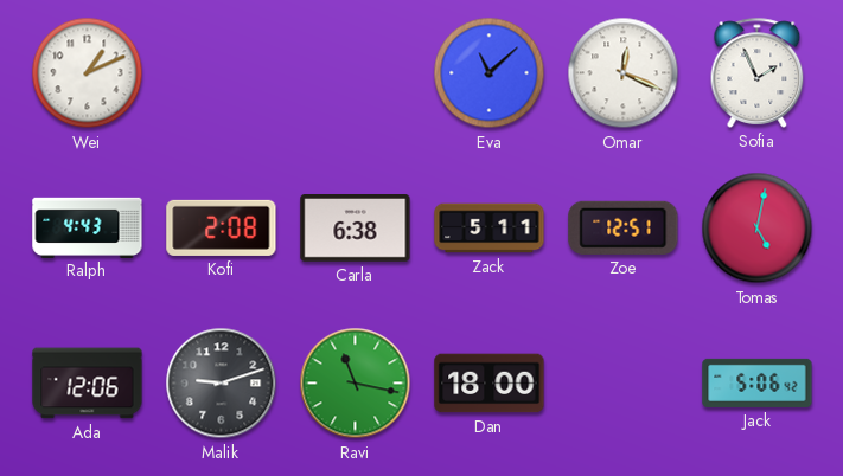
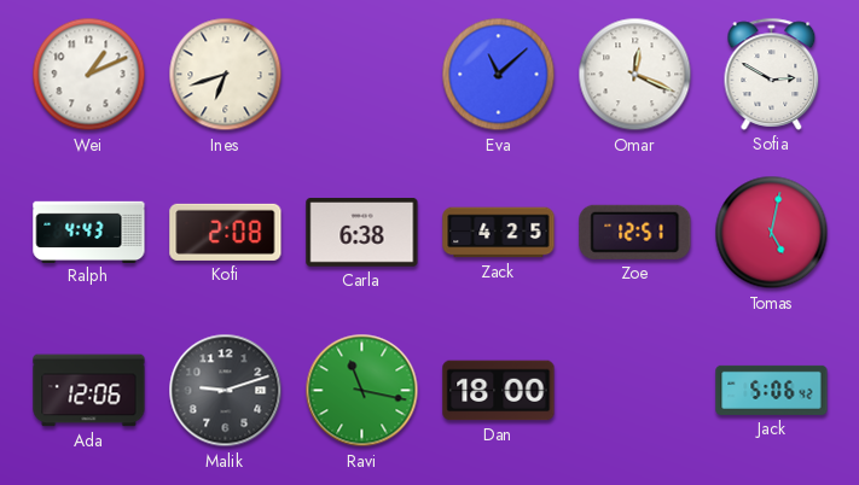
Ines: none -> 6:42
Sofia: 1:56 -> 2:50
Zack: 5:11 -> 4:25
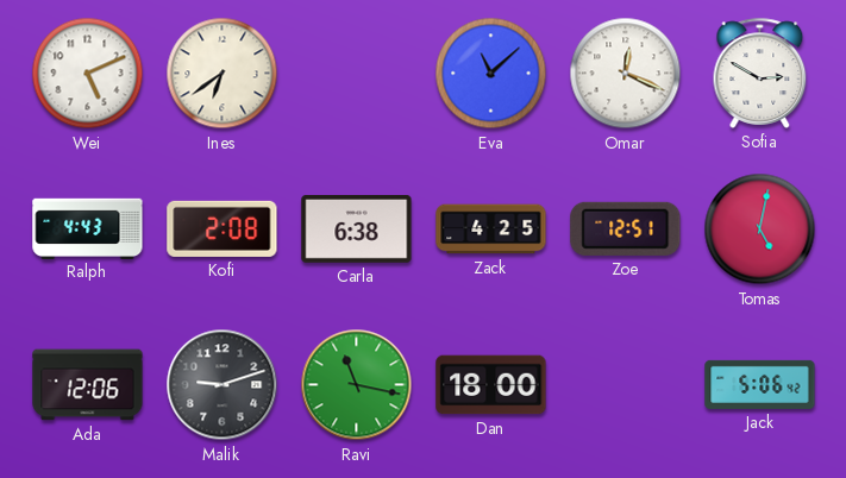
Wei: 1:11 -> 5:11
Ines: 6:42 -> 6:39
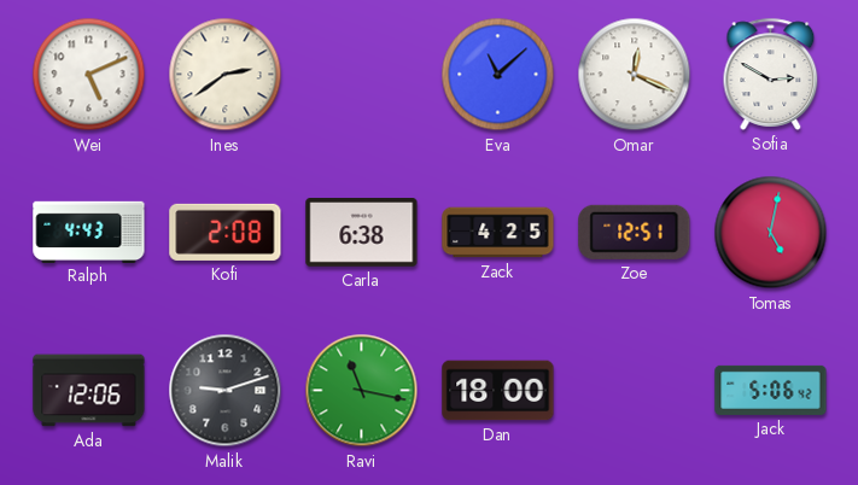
Ines: 6:39 -> 2:39
